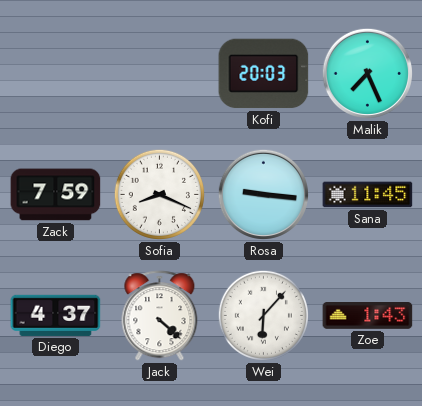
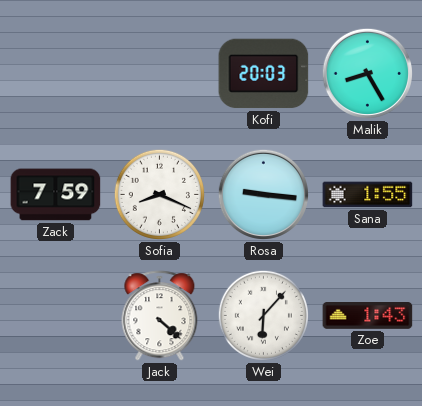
Malik: 7:26 -> 8:25
Sana: 11:45 -> 1:55
Diego: 4:37 -> none
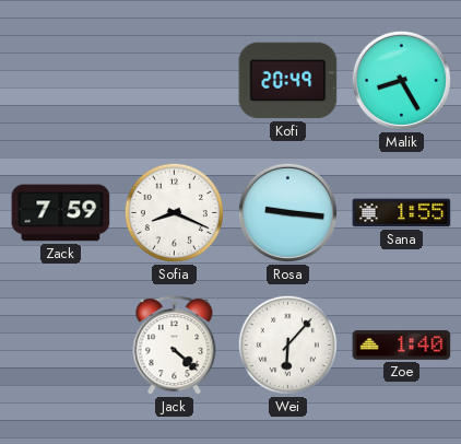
Kofi: 20:03 -> 20:49
Zoe: 1:43 -> 1:40
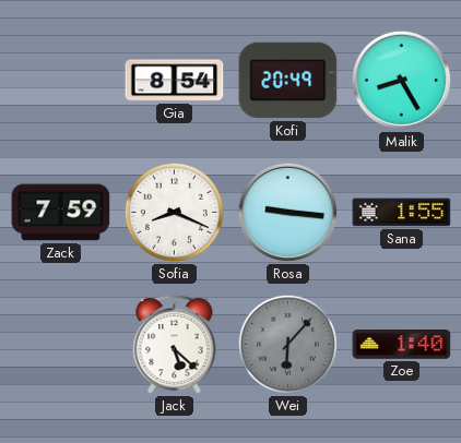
Gia: none -> 8:54
Jack: 4:22 -> 5:22
Wei dial: white -> grey
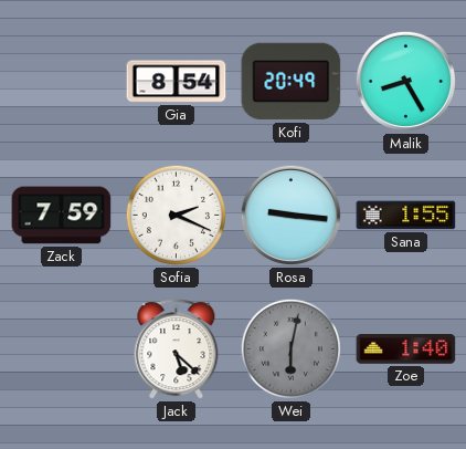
Sofia: 8:19 -> 2:19
Wei: 6:07 -> 6:02
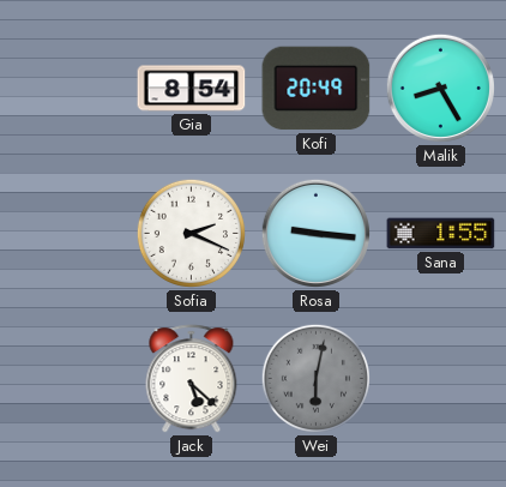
Zack: 7:59 -> none
Zoe: 1:40 -> none
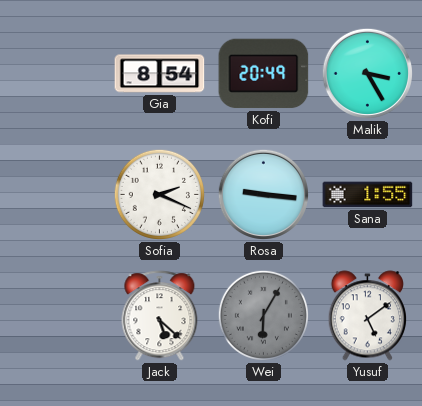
Malik: 8:25 -> 3:25
Wei: 6:02 -> 6:05
Yusuf: none -> 5:09
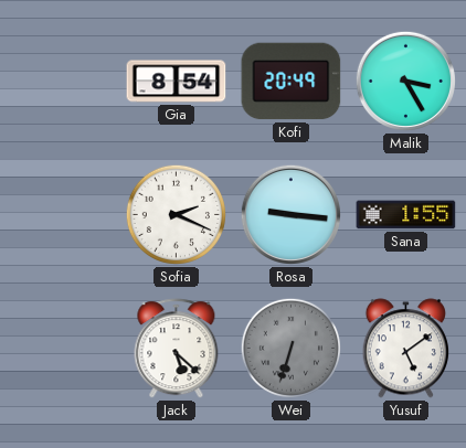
Wei: 6:05 -> 6:33
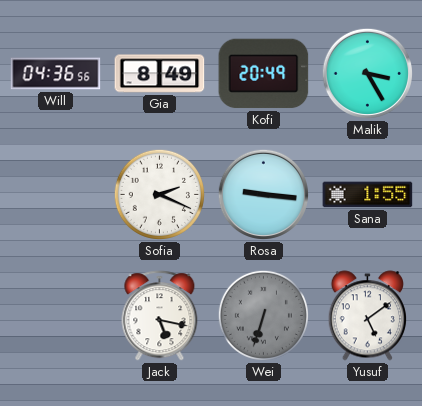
Will: none -> 04:36
Gia: 8:54 -> 8:49
Jack: 5:22 -> 5:17
